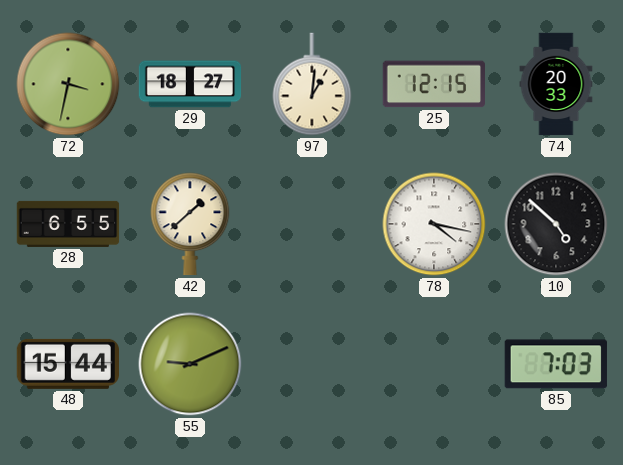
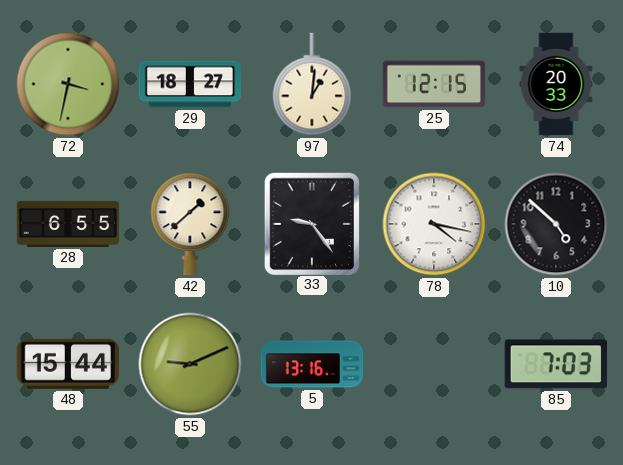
33: none -> 9:24
5: none -> 13:16
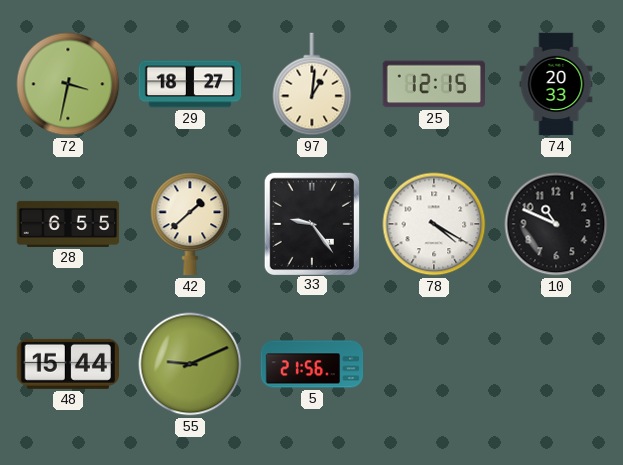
78: 4:17 -> 4:20
10: 4:52 -> 10:49
5: 13:16 -> 21:56
85: 7:03 -> none
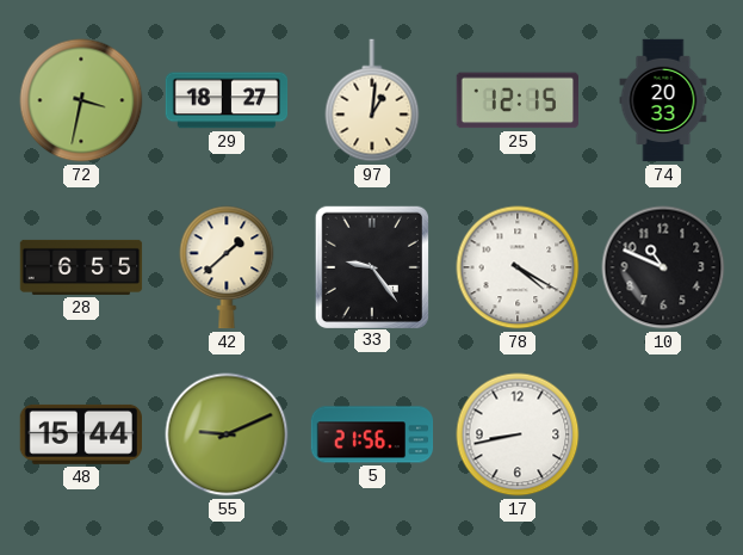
17: none -> 8:43
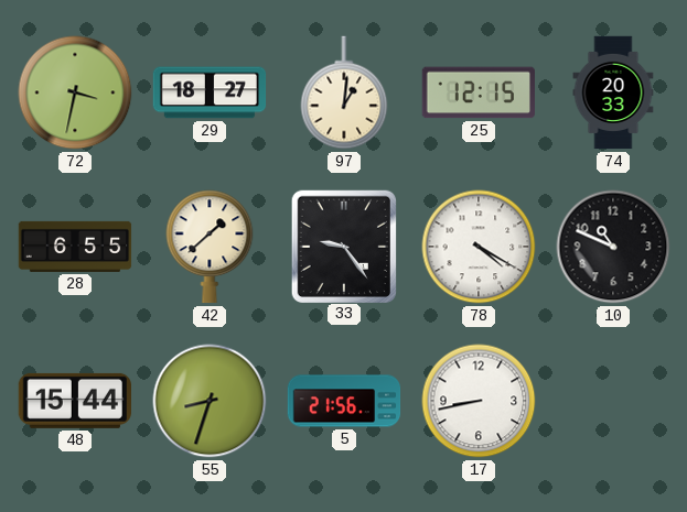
55: 9:11 -> 8:33
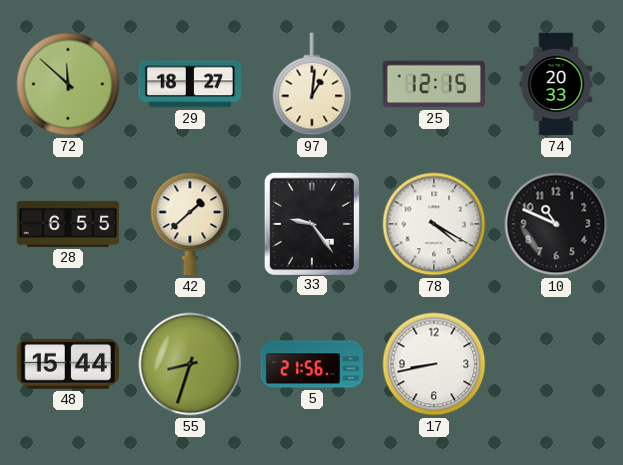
72: 3:32 -> 11:52
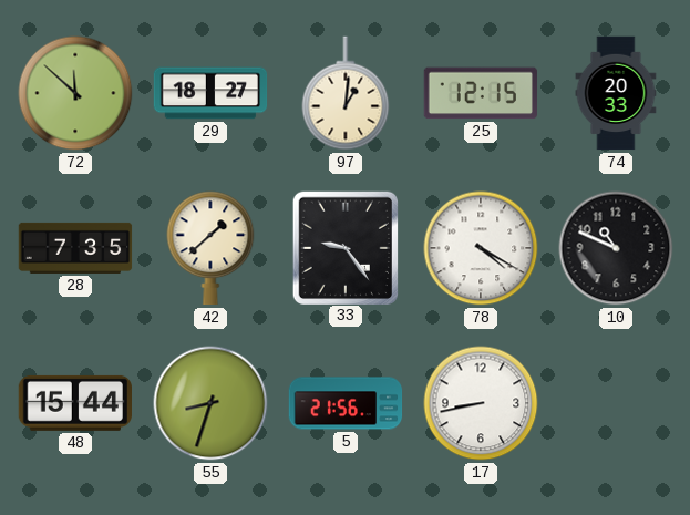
28: 6:55 -> 7:35
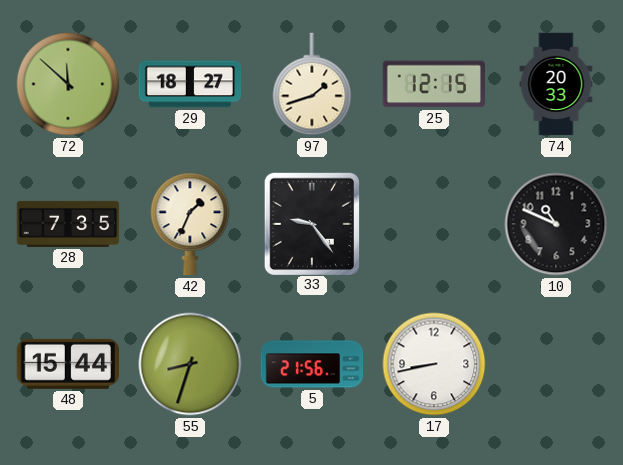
97: 1:01 -> 1:42
42: 1:38 -> 1:34
78: 4:20 -> none
